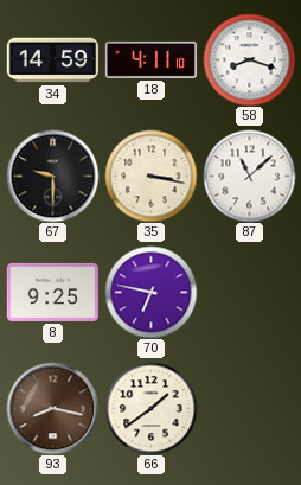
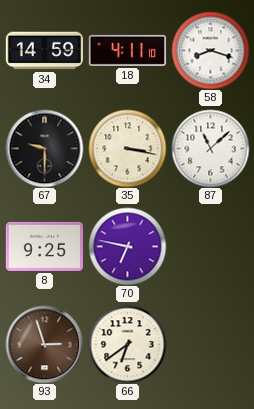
93: 8:17 -> 2:57
66: 1:39 -> 6:39
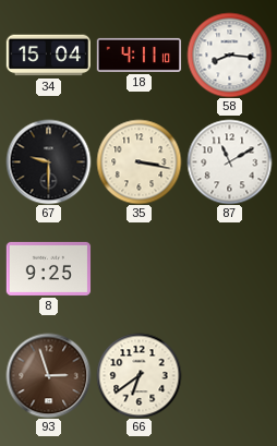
34: 14:59 -> 15:04
58: 8:18 -> 8:16
87: 11:08 -> 11:10
70: 6:47 -> none
